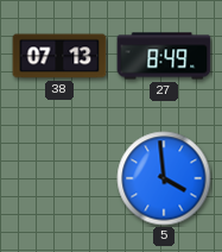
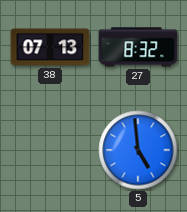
27: 8:49 -> 8:32
5: 3:59 -> 4:59
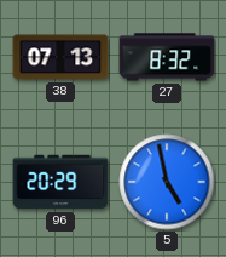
96: none -> 20:29
5: 4:59 -> 4:58
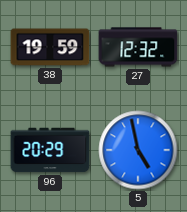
38: 07:13 -> 19:59
27: 8:32 -> 12:32
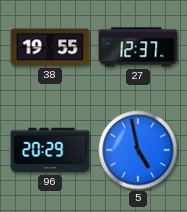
38: 19:59 -> 19:55
27: 12:32 -> 12:37
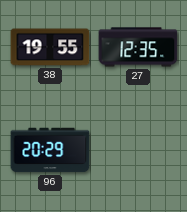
27: 12:37 -> 12:35
5: 4:58 -> none
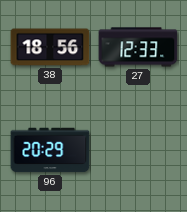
38: 19:55 -> 18:56
27: 12:35 -> 12:33
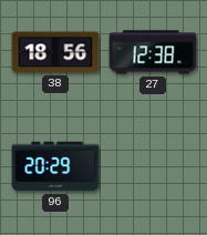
27: 12:33 -> 12:38
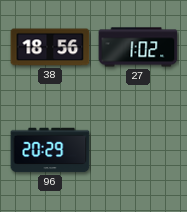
27: 12:38 -> 1:02
